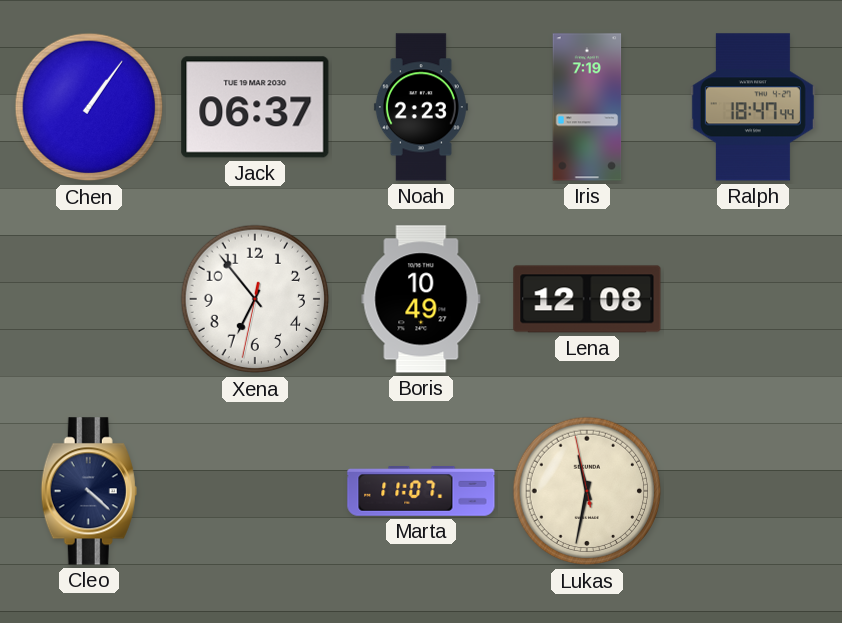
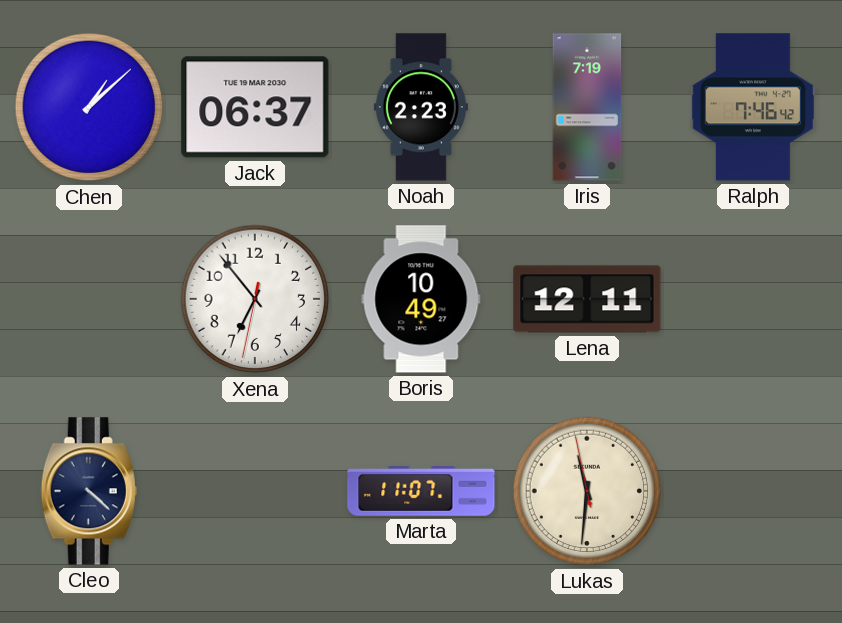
Chen: 1:06 -> 1:08
Ralph: 18:47 -> 7:46
Lena: 12:08 -> 12:11
Lukas: 11:31 -> 11:30
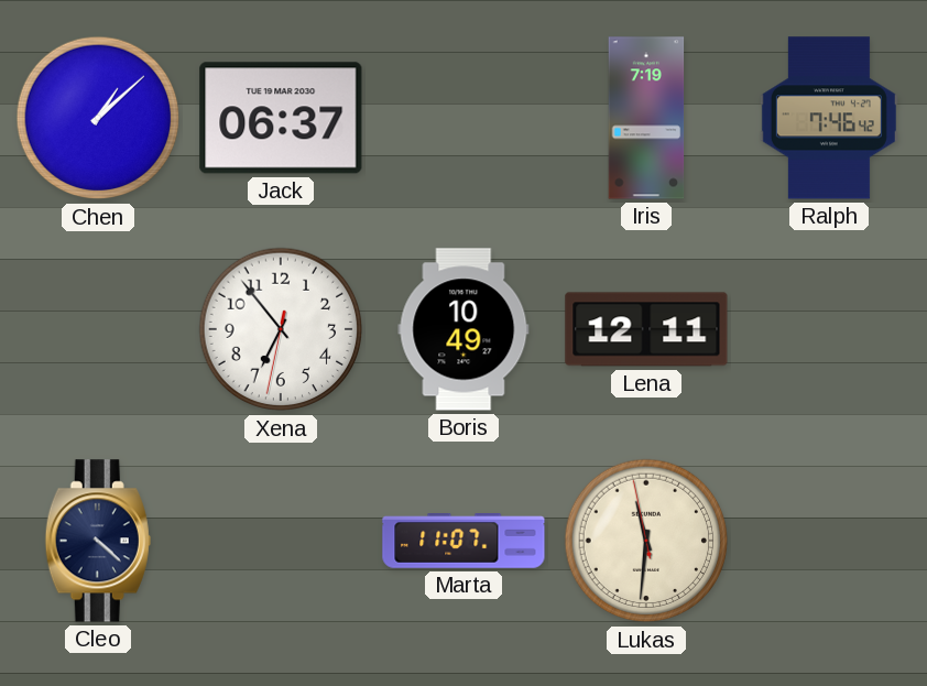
Noah: 2:23 -> none
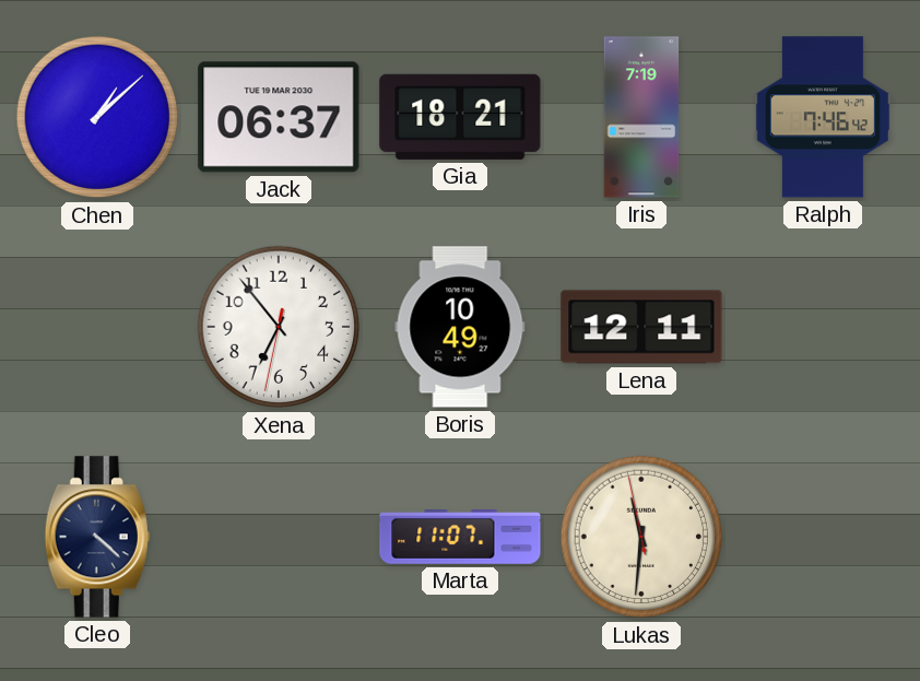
Gia: none -> 18:21
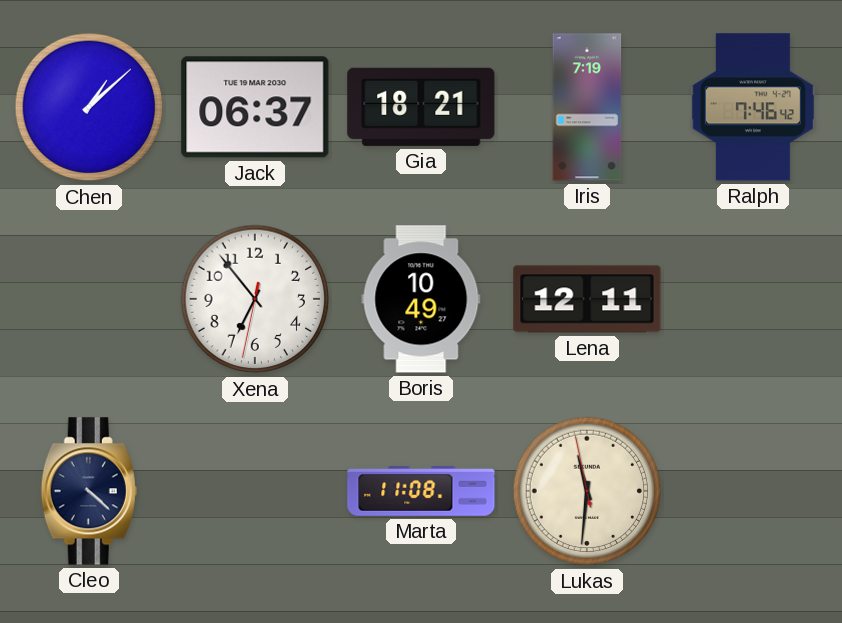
Marta: 11:07 -> 11:08
